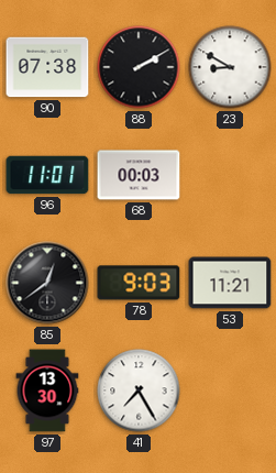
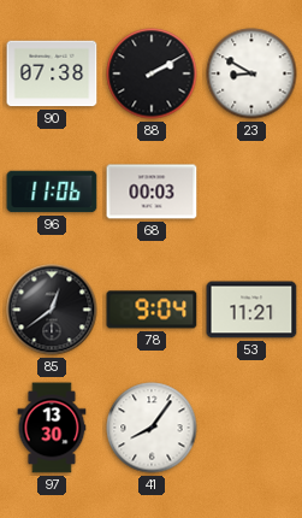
96: 11:01 -> 11:06
78: 9:03 -> 9:04
41: 7:25 -> 8:06
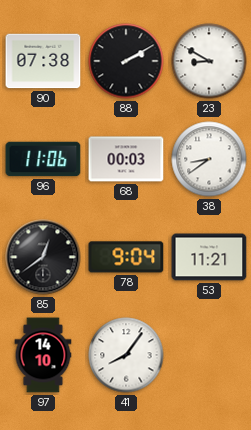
38: none -> 8:39
97: 13:30 -> 14:10
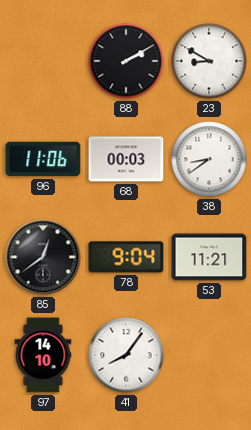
90: 07:38 -> none
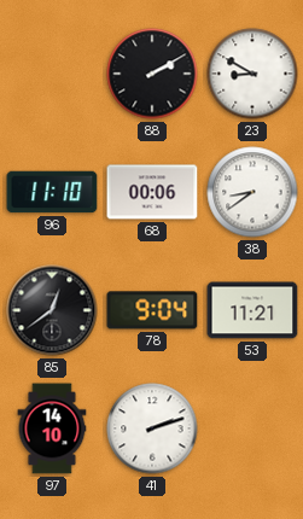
96: 11:06 -> 11:10
68: 00:03 -> 00:06
41: 8:06 -> 2:12
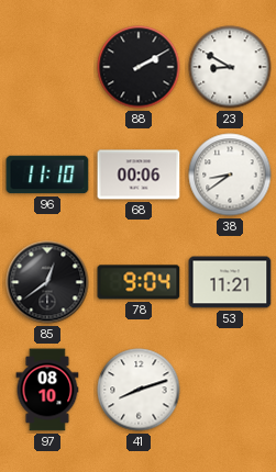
97: 14:10 -> 08:10
41: 2:12 -> 8:12
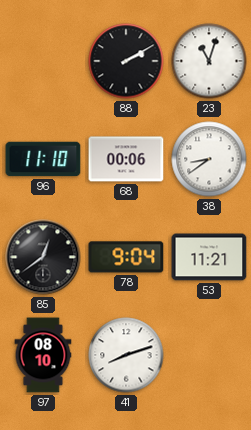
23: 8:50 -> 11:03
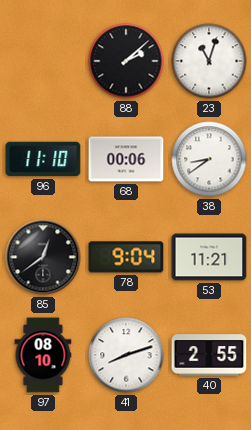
88: 2:10 -> 2:08
40: none -> 2:55
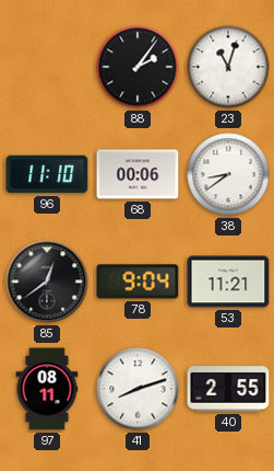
88: 2:08 -> 2:06
97: 08:10 -> 08:11
